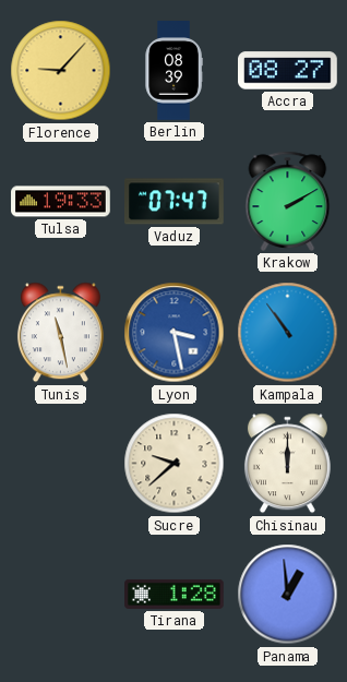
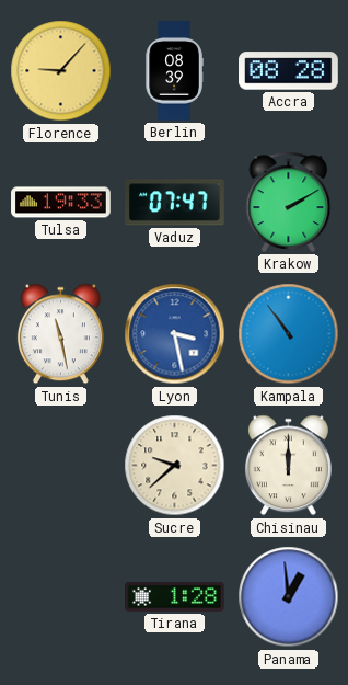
Accra: 08:27 -> 08:28
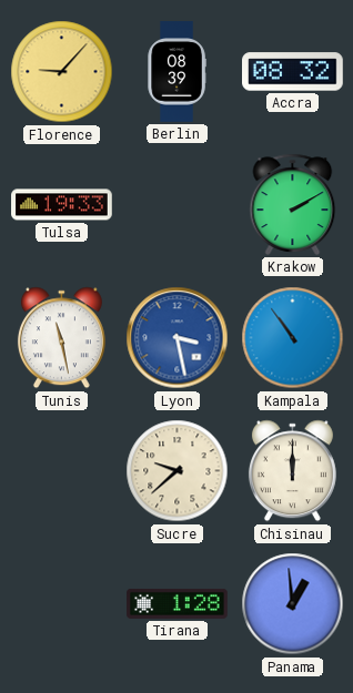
Accra: 08:28 -> 08:32
Vaduz: 07:47 -> none
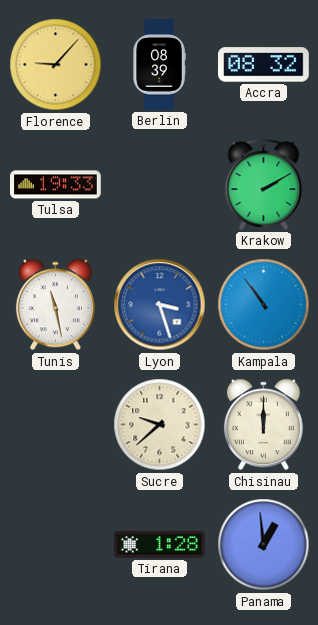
Lyon: 3:28 -> 3:27
